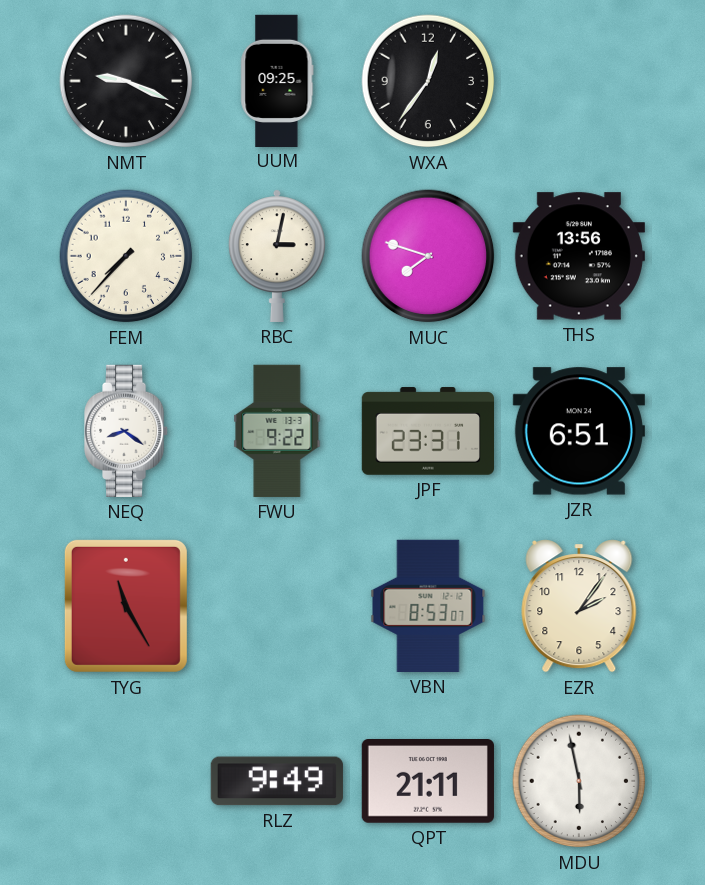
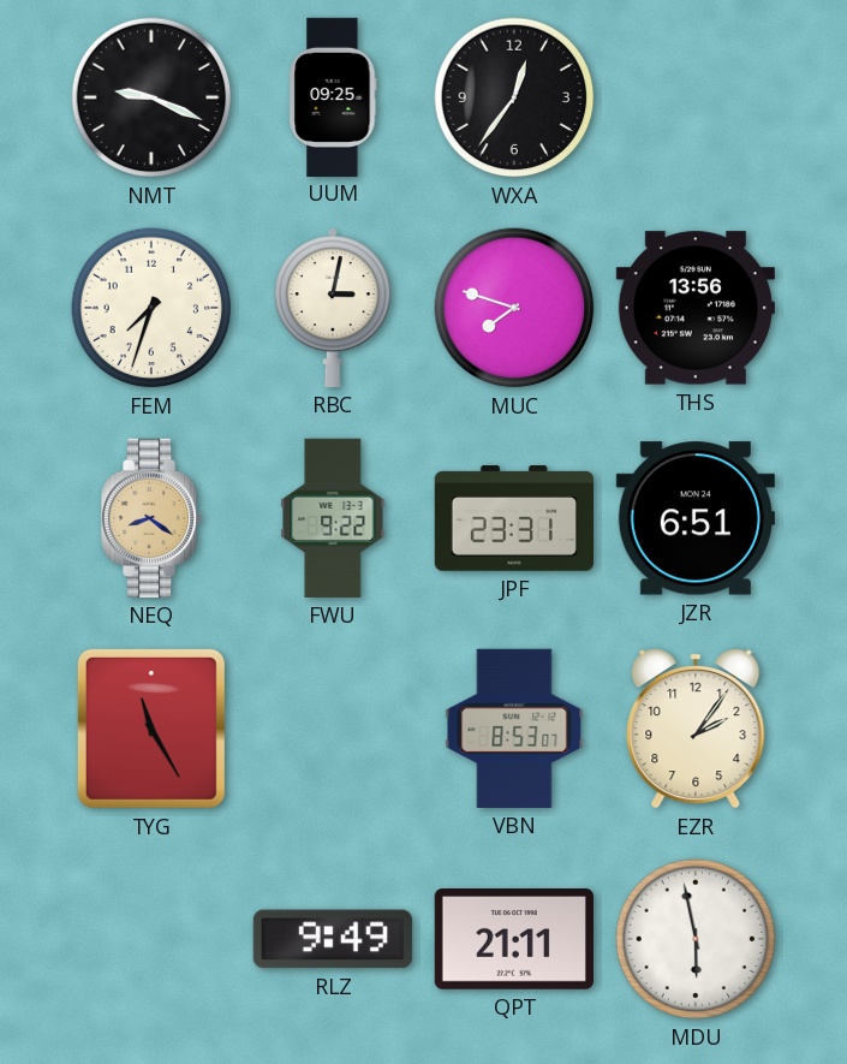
FEM: 7:37 -> 7:33
NEQ dial: white -> champagne
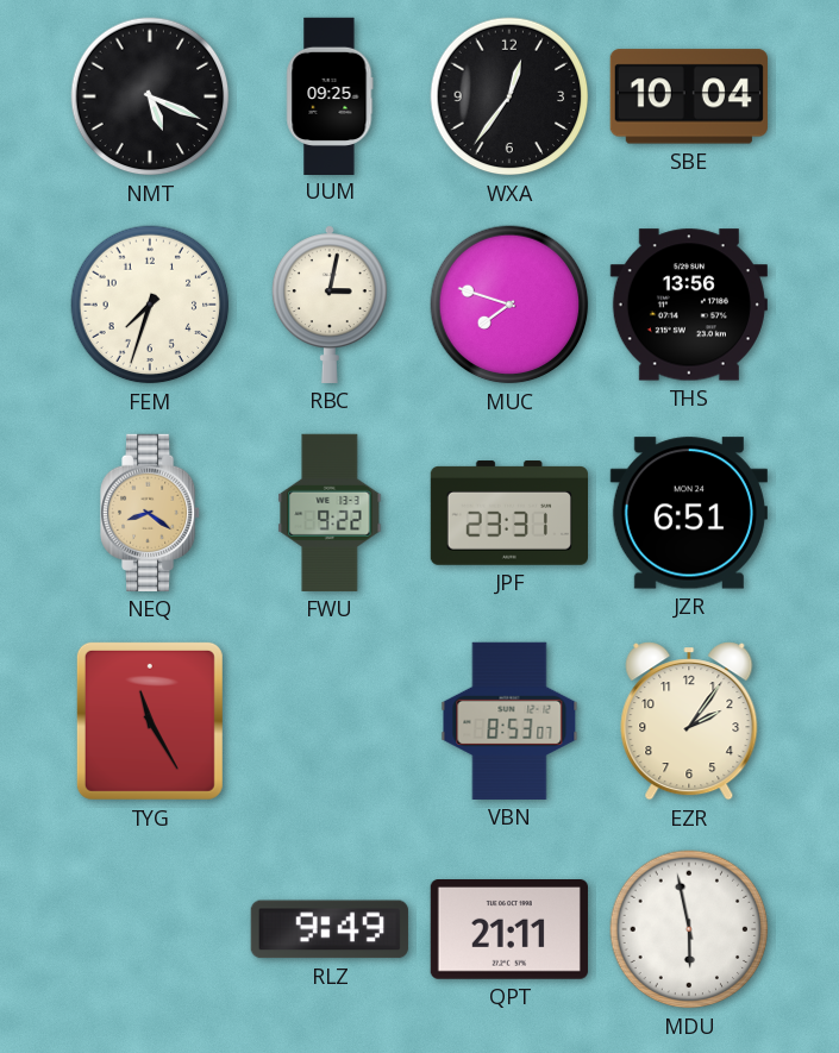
NMT: 9:19 -> 5:19
SBE: none -> 10:04
